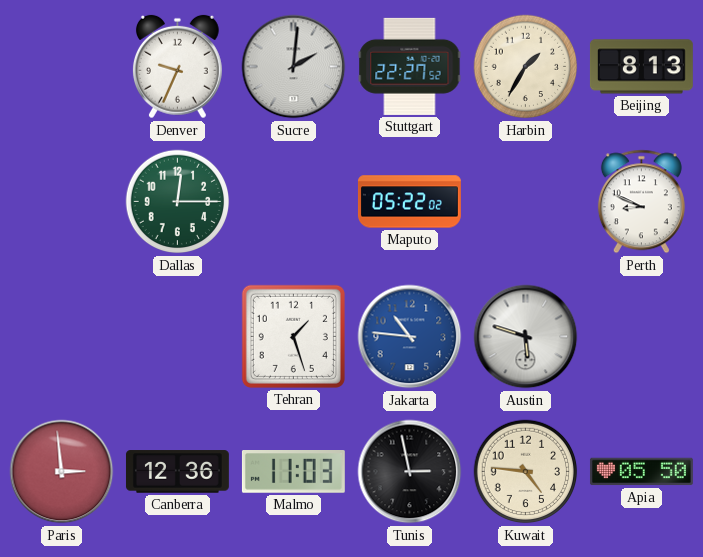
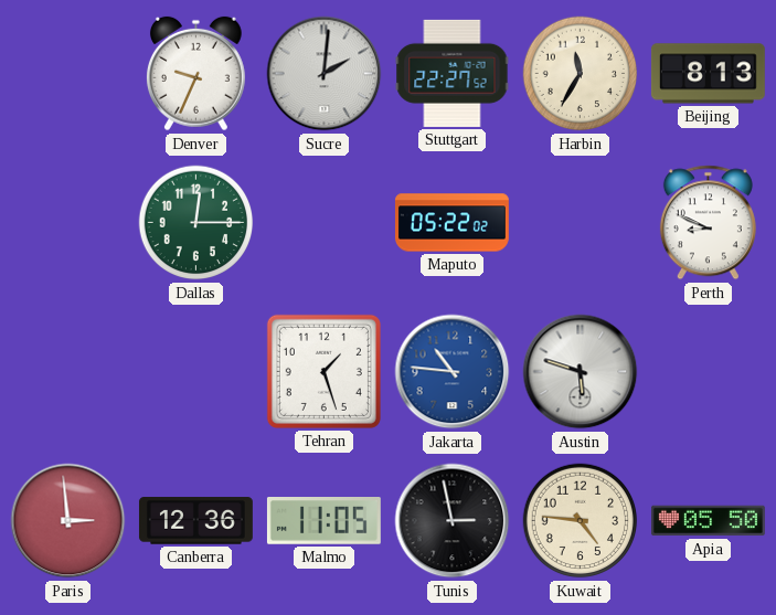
Harbin: 1:35 -> 11:35
Malmo: 11:03 -> 11:05
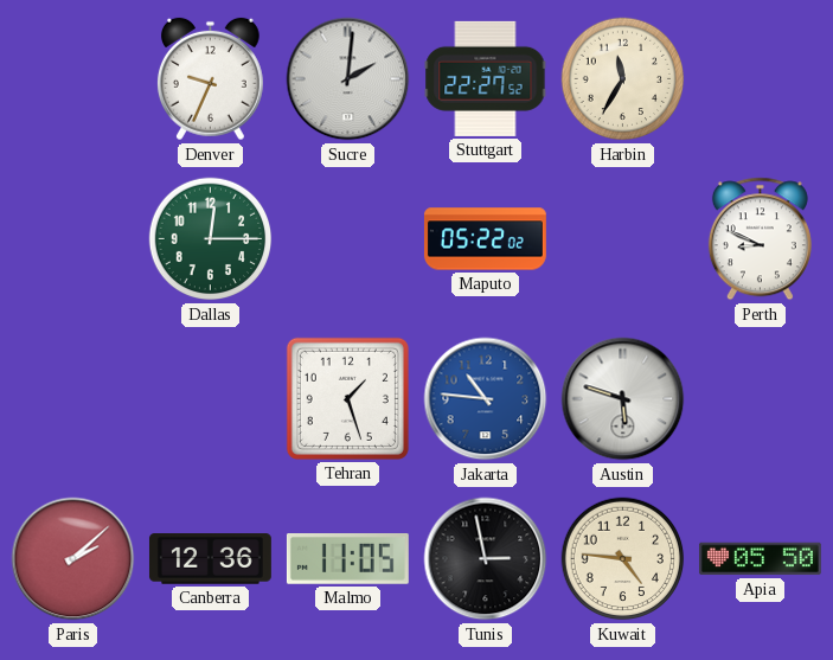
Beijing: 8:13 -> none
Paris: 2:59 -> 2:08
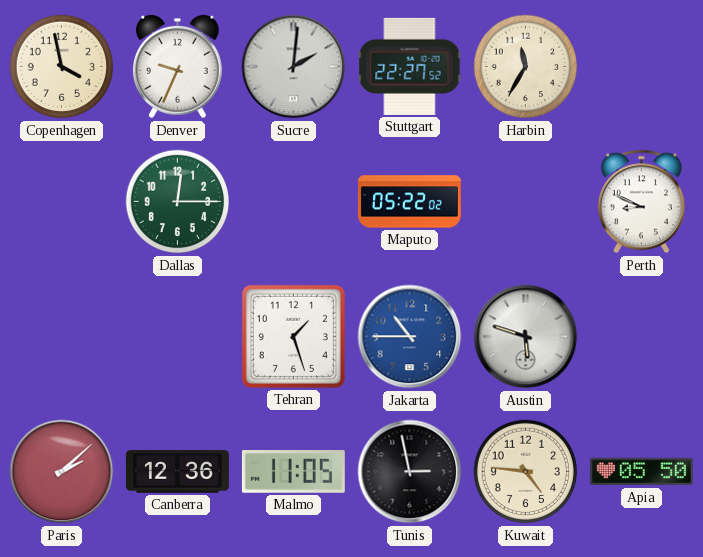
Copenhagen: none -> 3:58
Jakarta: 10:46 -> 10:45
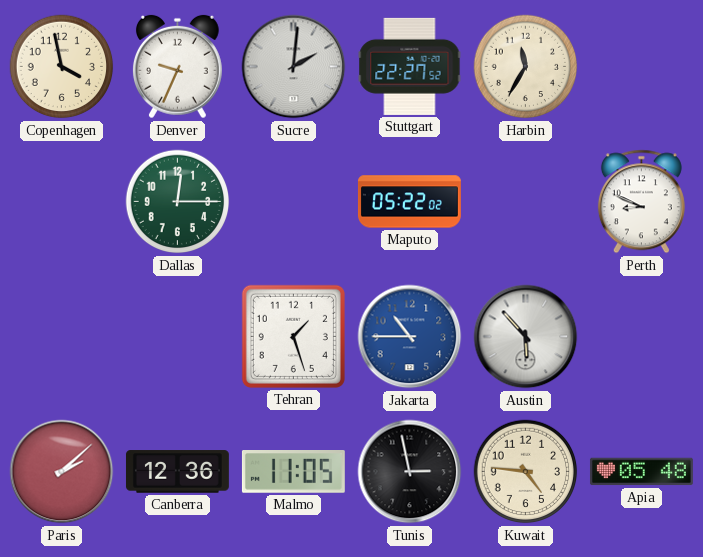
Austin: 5:48 -> 5:53
Apia: 05:50 -> 05:48
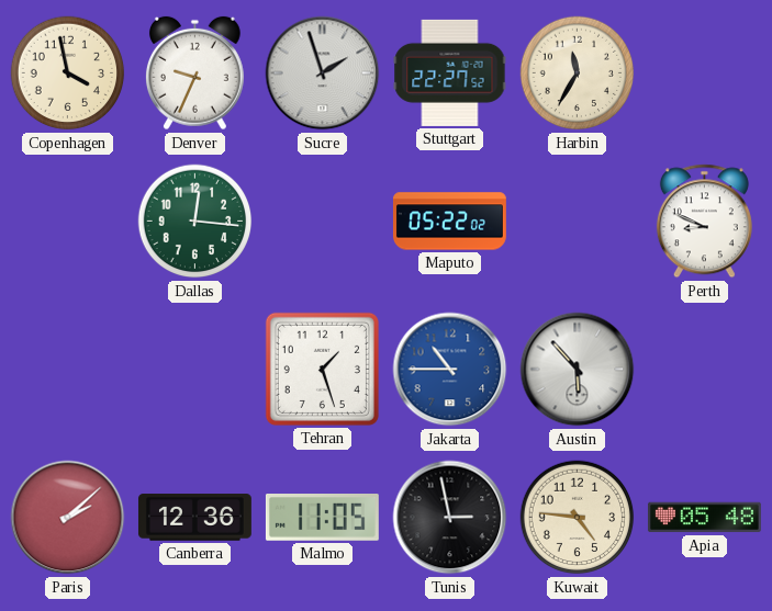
Sucre: 2:01 -> 1:57
Dallas: 12:15 -> 12:16
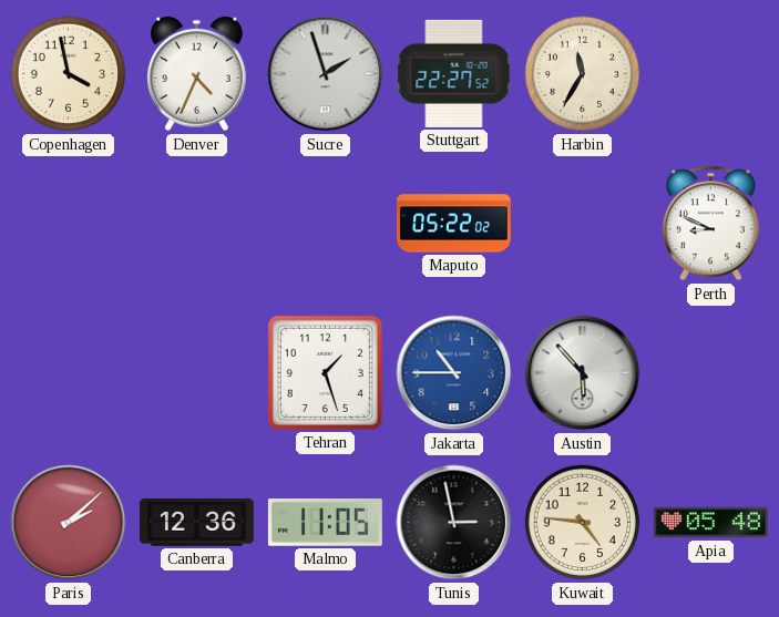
Denver: 9:34 -> 4:34
Dallas: 12:16 -> none
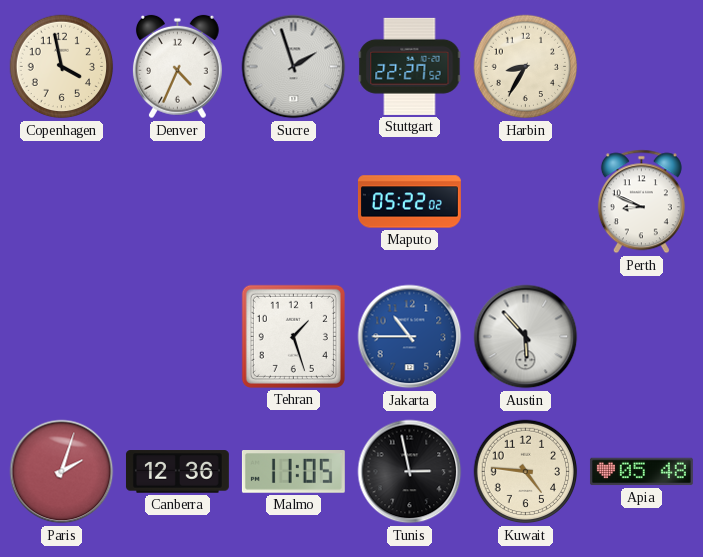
Harbin: 11:35 -> 8:35
Paris: 2:08 -> 2:03
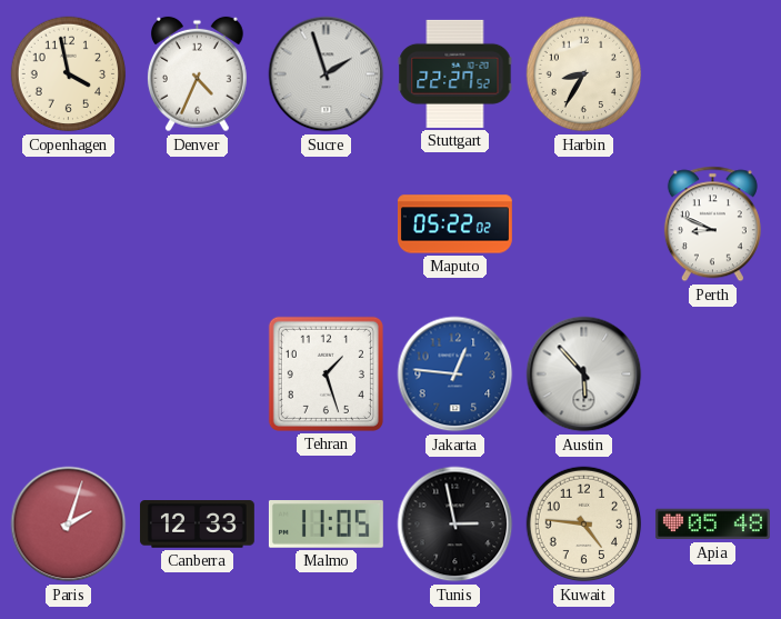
Jakarta: 10:45 -> 12:46
Canberra: 12:36 -> 12:33
